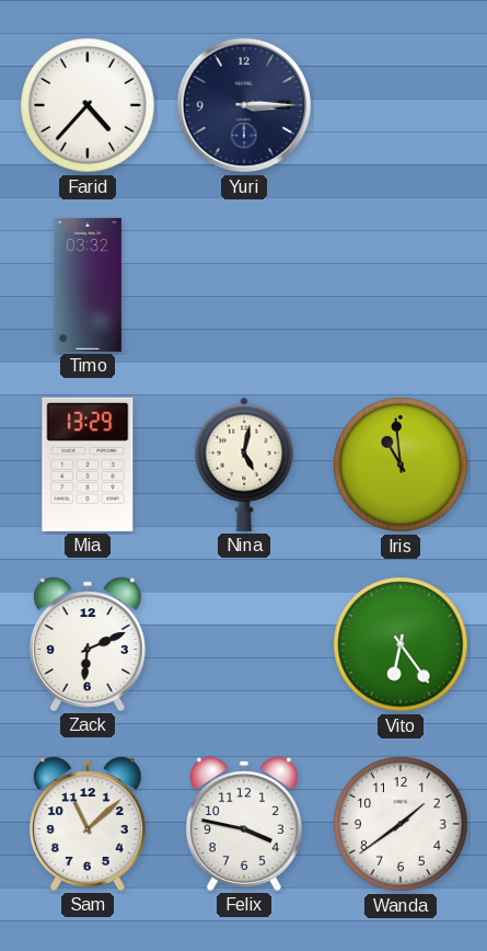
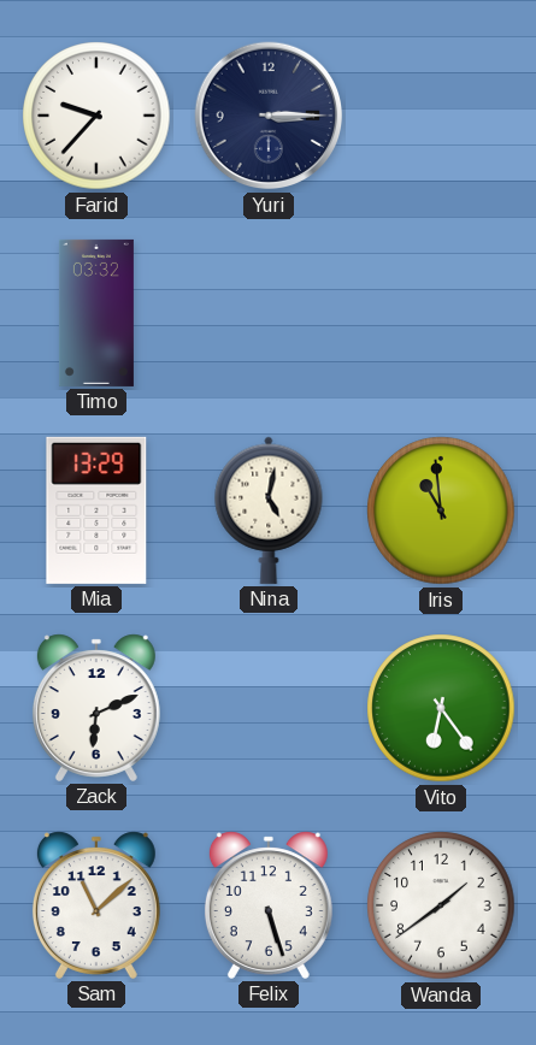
Farid: 4:37 -> 9:37
Felix: 3:47 -> 5:27
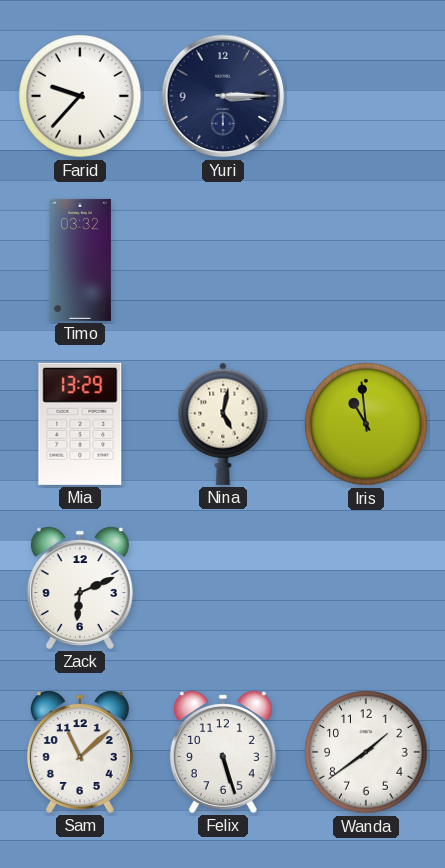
Vito: 6:24 -> none
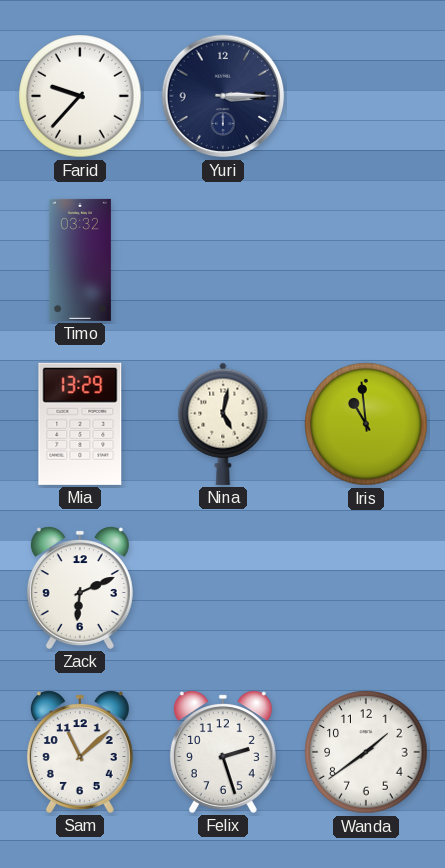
Felix: 5:27 -> 2:27
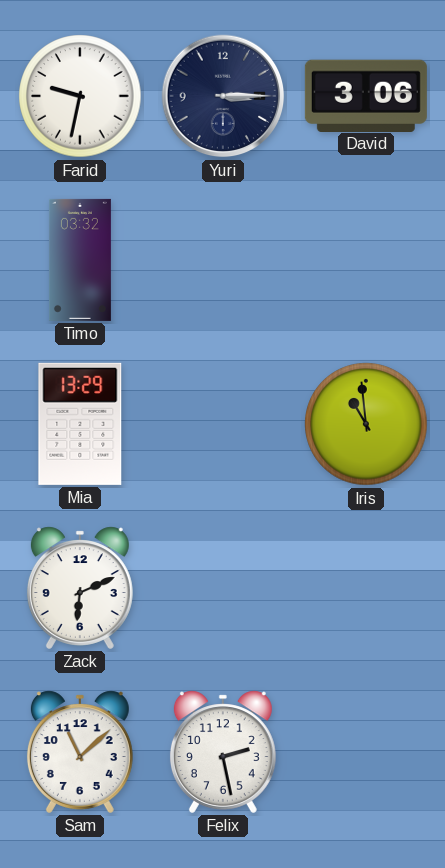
Farid: 9:37 -> 9:32
David: none -> 3:06
Nina: 5:02 -> none
Felix: 2:27 -> 2:28
Wanda: 1:39 -> none
